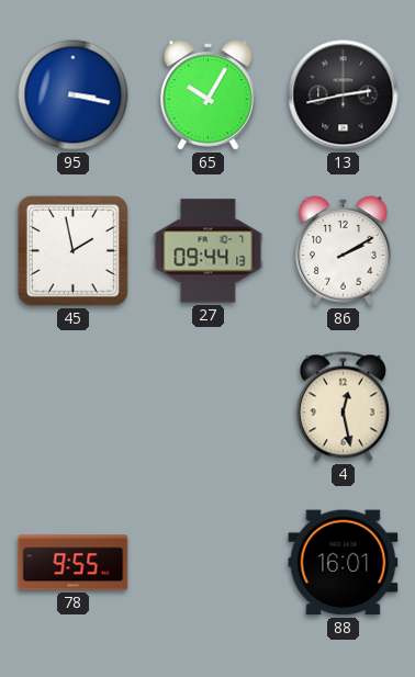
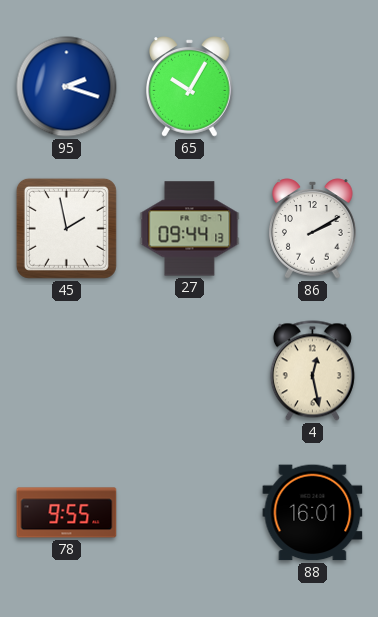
95: 3:17 -> 2:18
13: 2:43 -> none
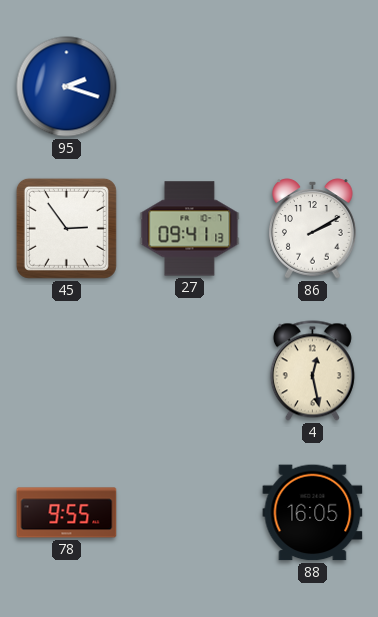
65: 10:05 -> none
45: 1:58 -> 2:54
27: 09:44 -> 09:41
88: 16:01 -> 16:05
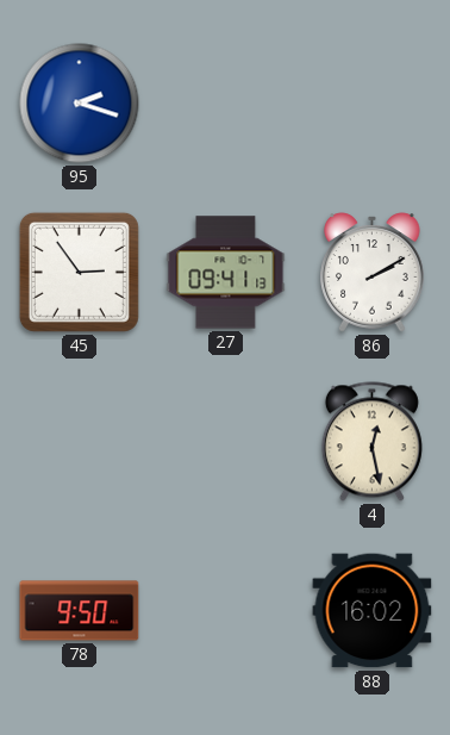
78: 9:55 -> 9:50
88: 16:05 -> 16:02
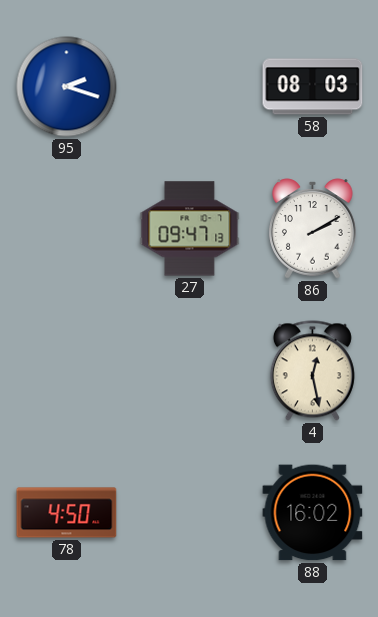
58: none -> 08:03
45: 2:54 -> none
27: 09:41 -> 09:47
78: 9:50 -> 4:50
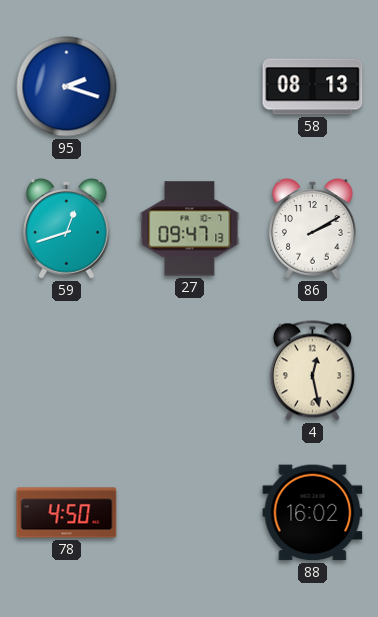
58: 08:03 -> 08:13
59: none -> 12:42
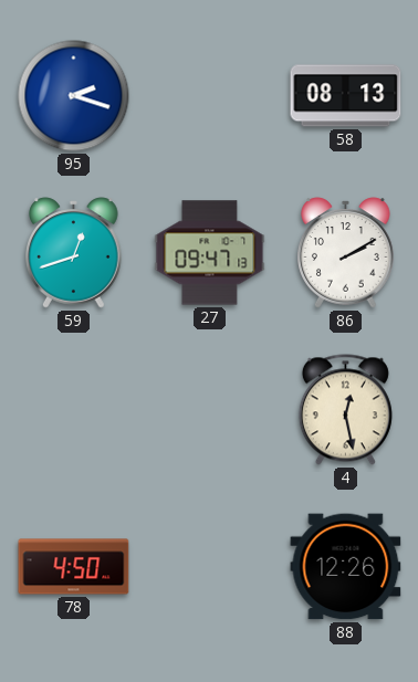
88: 16:02 -> 12:26
